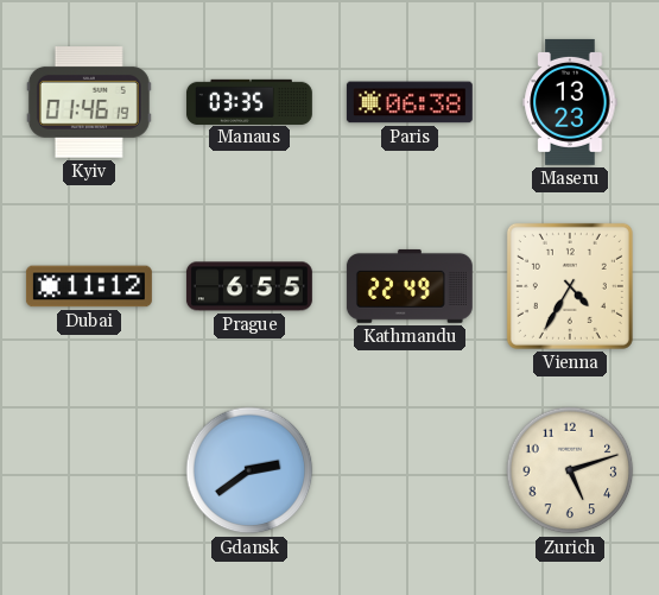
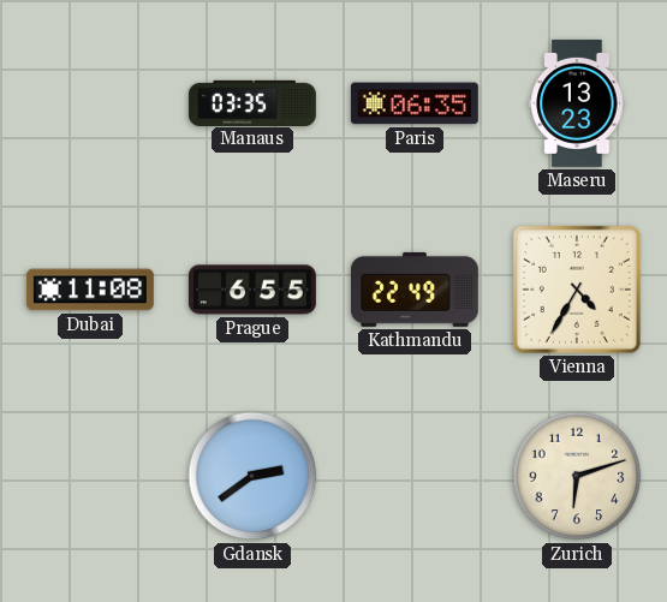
Kyiv: 01:46 -> none
Paris: 06:38 -> 06:35
Dubai: 11:12 -> 11:08
Zurich: 5:12 -> 6:12
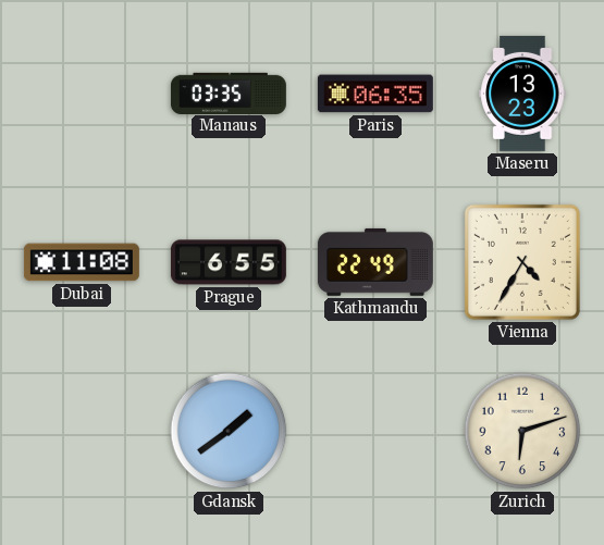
Gdansk: 2:39 -> 1:39
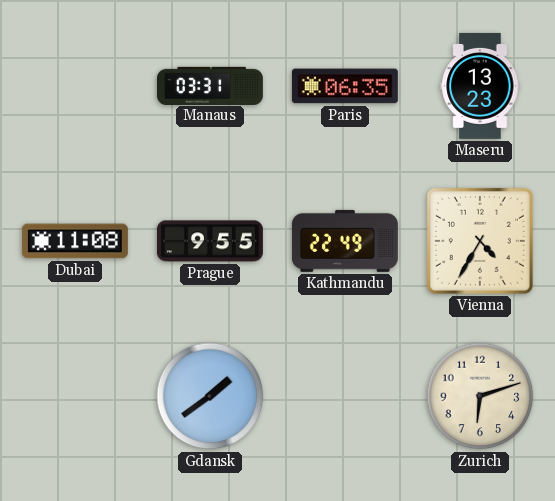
Manaus: 03:35 -> 03:31
Prague: 6:55 -> 9:55
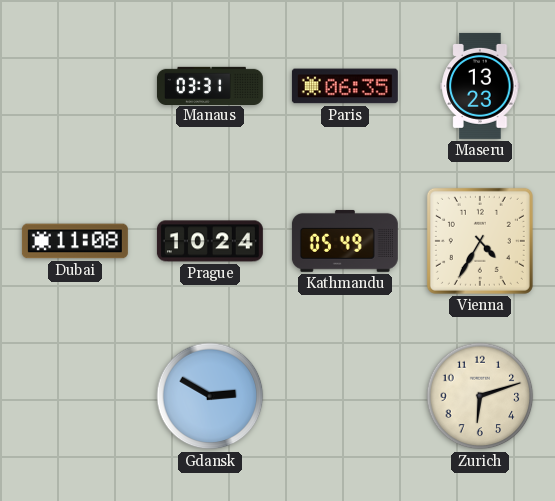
Prague: 9:55 -> 10:24
Kathmandu: 22:49 -> 05:49
Gdansk: 1:39 -> 2:50
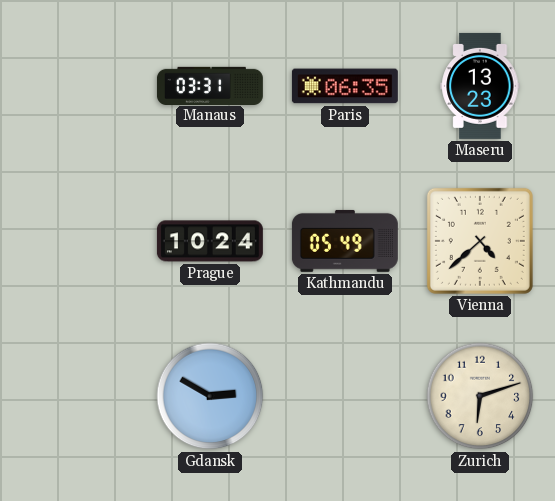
Dubai: 11:08 -> none
Vienna: 4:35 -> 4:38
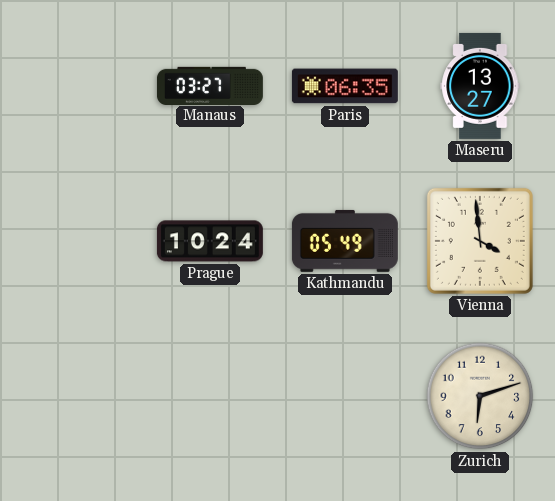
Manaus: 03:31 -> 03:27
Maseru: 13:23 -> 13:27
Vienna: 4:38 -> 3:59
Gdansk: 2:50 -> none
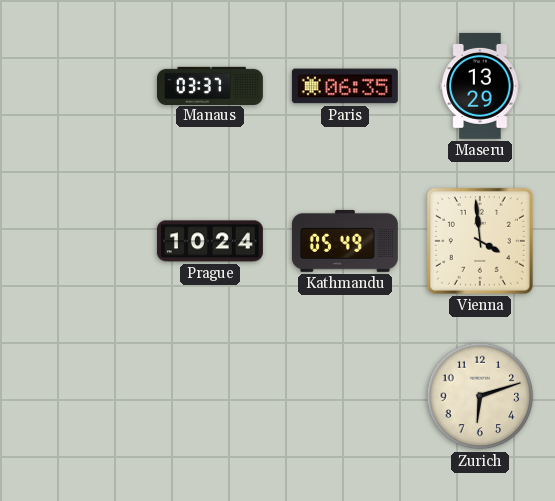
Manaus: 03:27 -> 03:37
Maseru: 13:27 -> 13:29
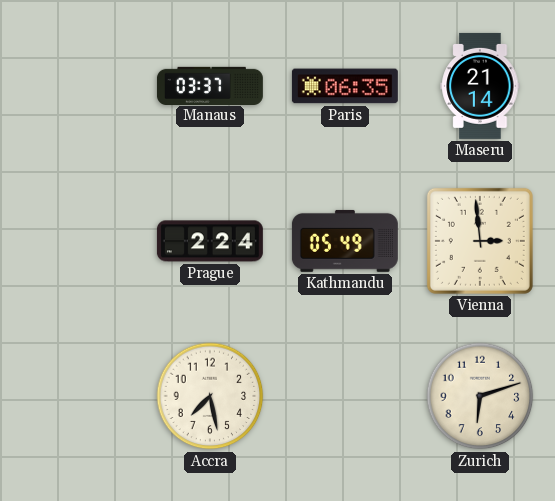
Maseru: 13:29 -> 21:14
Prague: 10:24 -> 2:24
Vienna: 3:59 -> 2:59
Accra: none -> 7:28
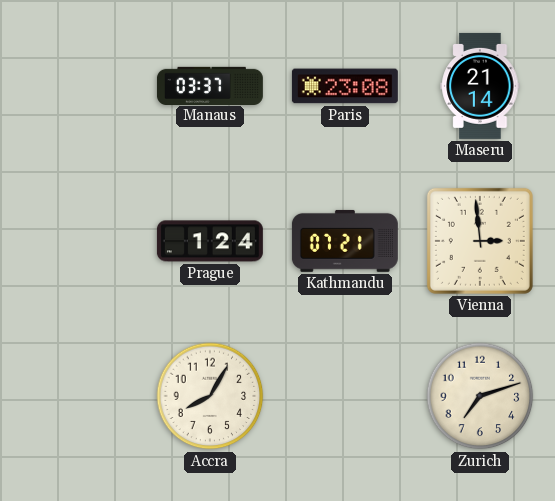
Paris: 06:35 -> 23:08
Prague: 2:24 -> 1:24
Kathmandu: 05:49 -> 07:21
Accra: 7:28 -> 8:05
Zurich: 6:12 -> 7:12
